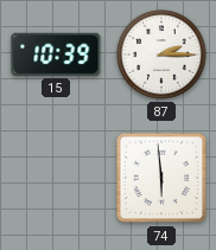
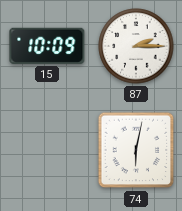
15: 10:39 -> 10:09
74: 5:59 -> 6:02
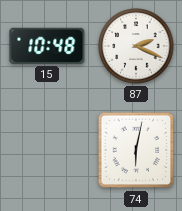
15: 10:09 -> 10:48
87: 2:15 -> 2:19
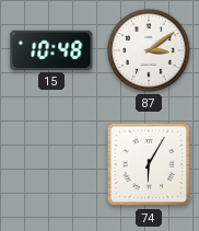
87: 2:19 -> 3:09
74: 6:02 -> 6:05
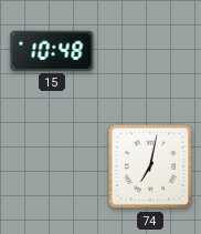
87: 3:09 -> none
74: 6:05 -> 7:02
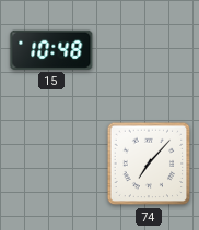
74: 7:02 -> 7:07
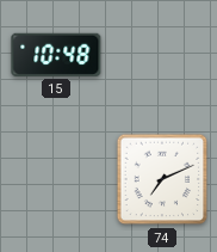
74: 7:07 -> 7:11
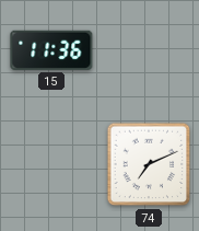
15: 10:48 -> 11:36
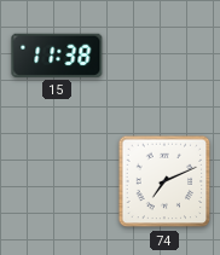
15: 11:36 -> 11:38
